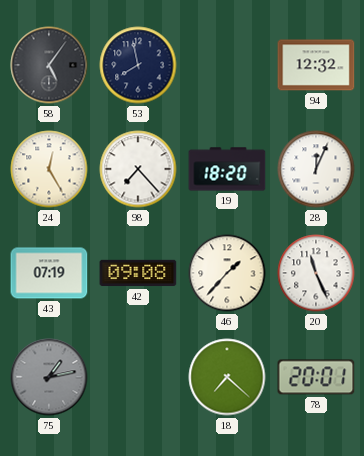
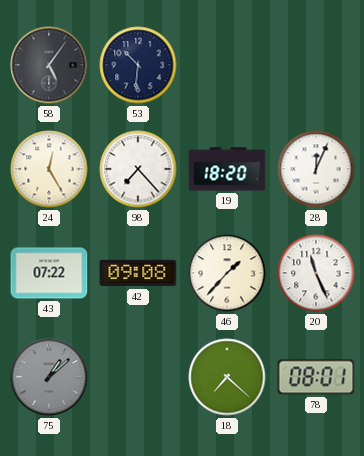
53: 7:58 -> 10:31
94: 12:32 -> none
43: 07:19 -> 07:22
75: 1:13 -> 1:08
78: 20:01 -> 08:01
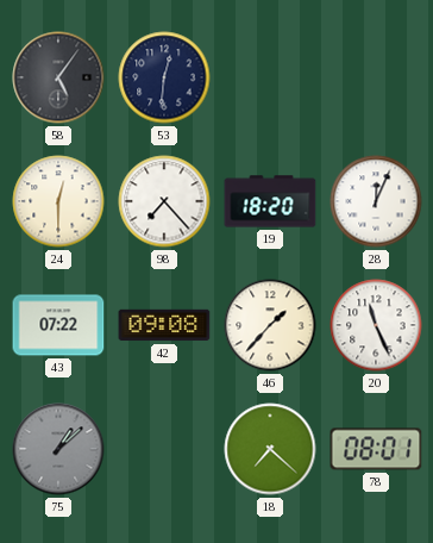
53: 10:31 -> 12:31
24: 12:25 -> 12:30
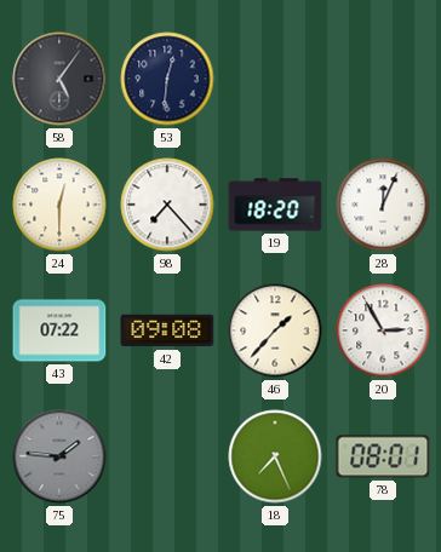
20: 11:26 -> 2:55
75: 1:08 -> 1:46
18: 7:22 -> 7:26
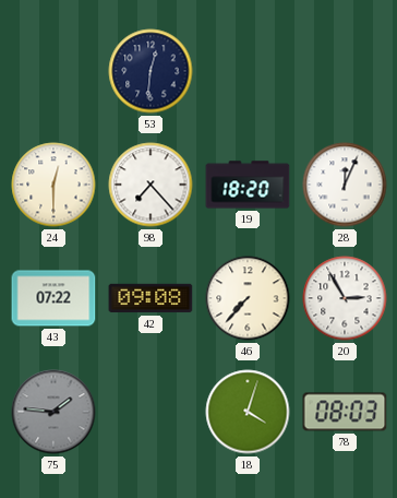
58: 5:06 -> none
46: 1:37 -> 7:37
18: 7:26 -> 4:03
78: 08:01 -> 08:03
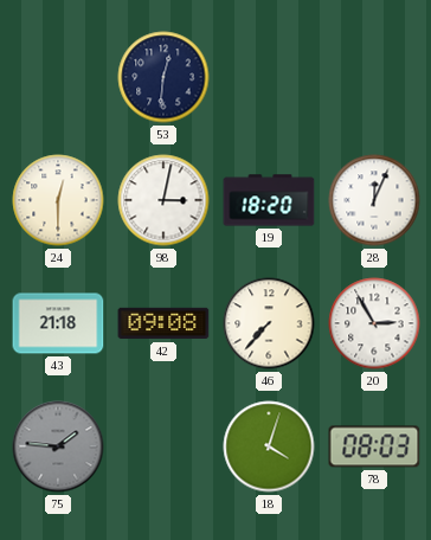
98: 7:23 -> 3:02
43: 07:22 -> 21:18
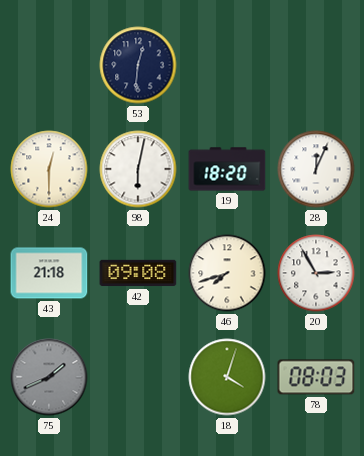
98: 3:02 -> 6:02
46: 7:37 -> 7:42
75: 1:46 -> 1:41
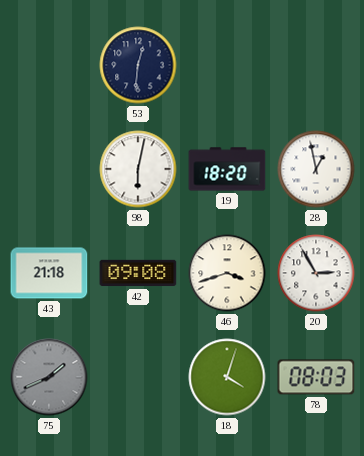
24: 12:30 -> none
28: 12:04 -> 12:58
46: 7:42 -> 3:42
